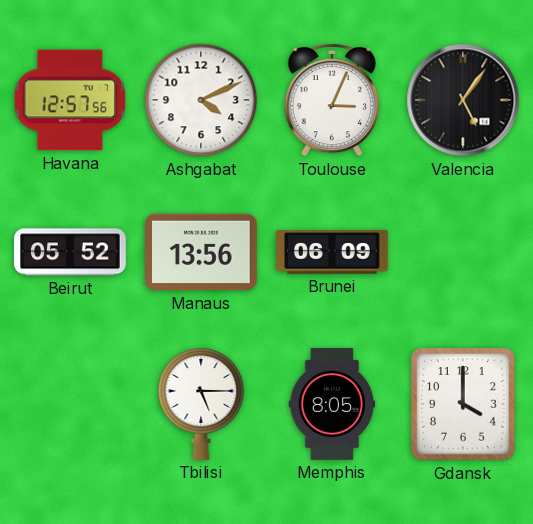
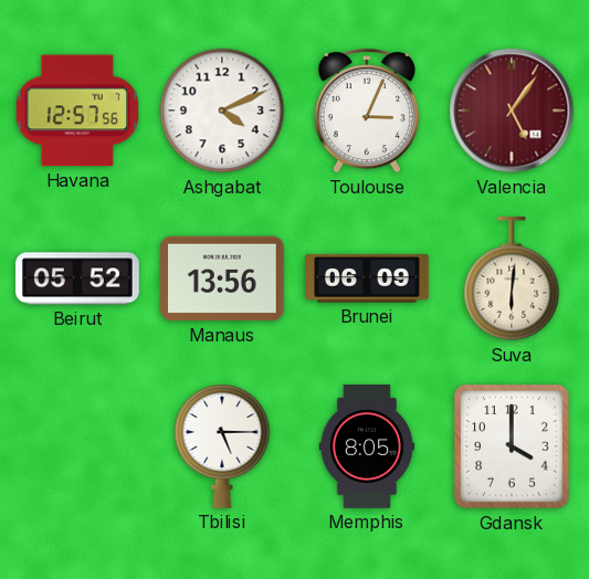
Valencia dial: black -> burgundy
Suva: none -> 6:01
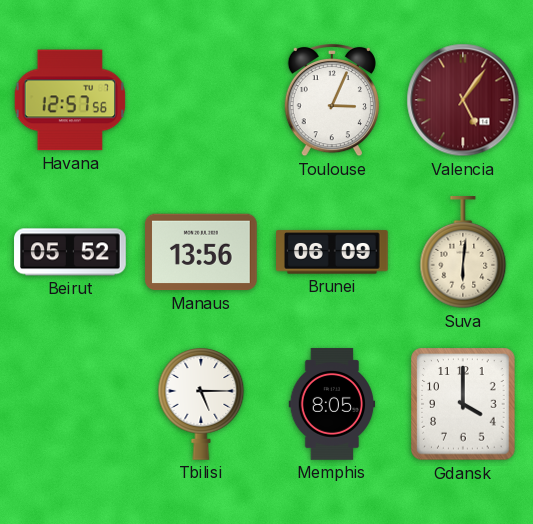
Ashgabat: 4:11 -> none
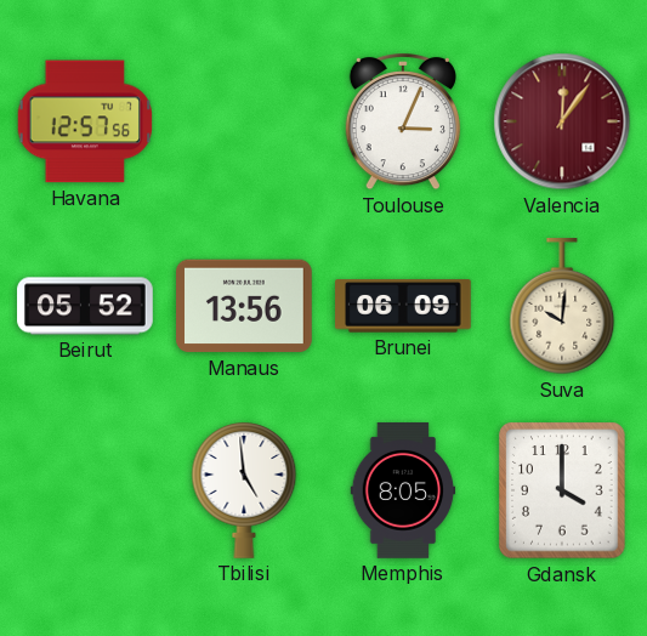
Valencia: 5:06 -> 12:06
Suva: 6:01 -> 10:01
Tbilisi: 5:15 -> 4:59
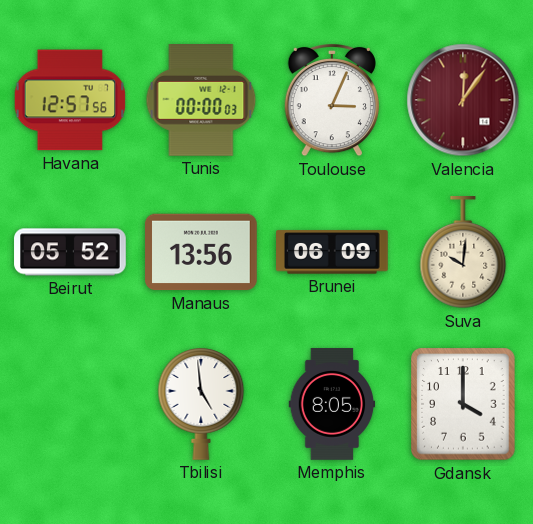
Tunis: none -> 00:00
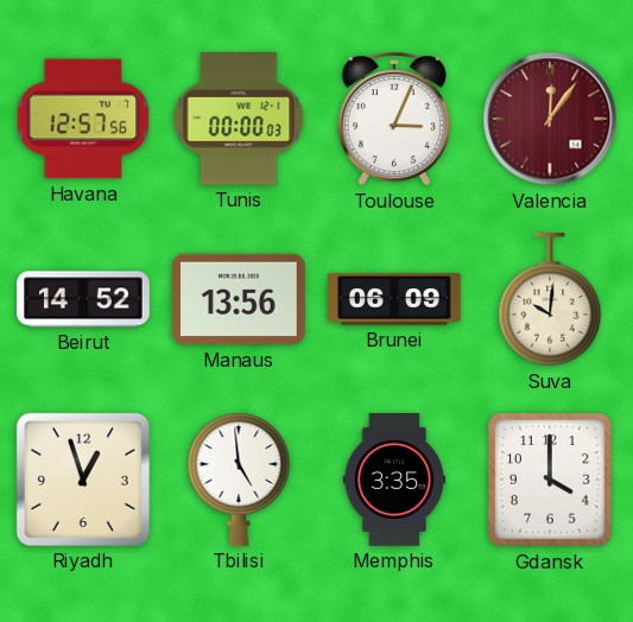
Beirut: 05:52 -> 14:52
Riyadh: none -> 12:57
Memphis: 8:05 -> 3:35
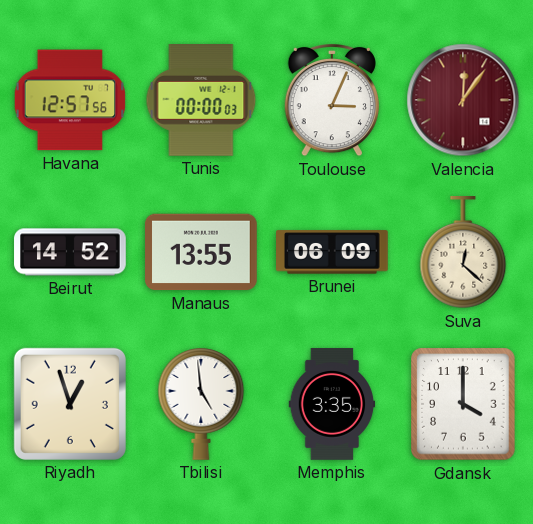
Manaus: 13:56 -> 13:55
Suva: 10:01 -> 12:22
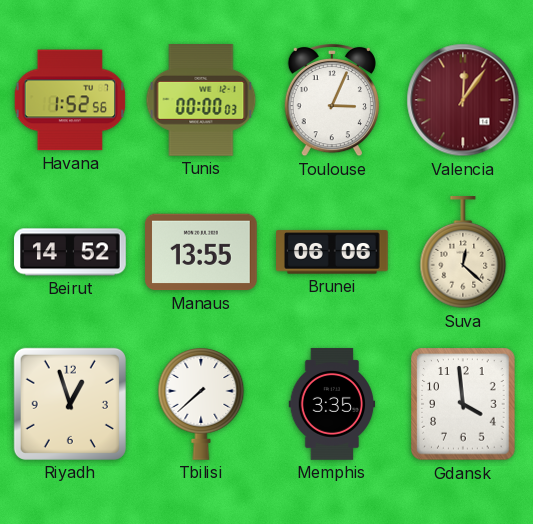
Havana: 12:57 -> 1:52
Brunei: 06:09 -> 06:06
Tbilisi: 4:59 -> 7:38
Gdansk: 4:00 -> 3:59
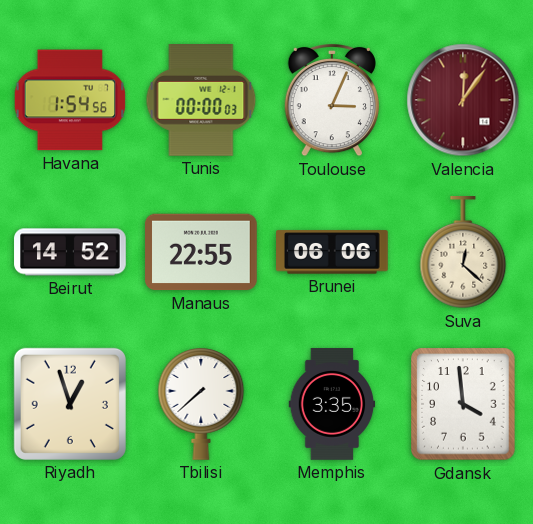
Havana: 1:52 -> 1:54
Manaus: 13:55 -> 22:55
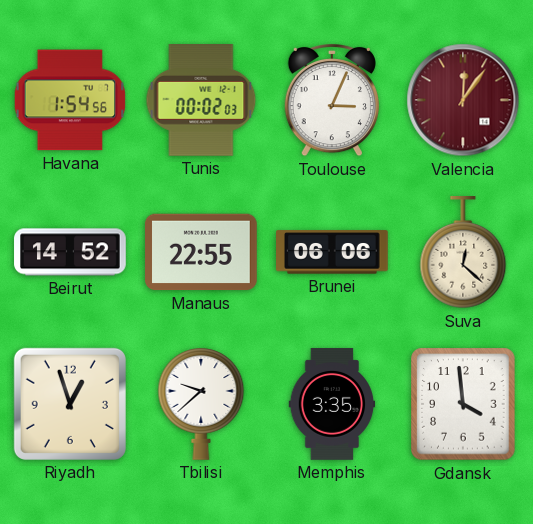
Tunis: 00:00 -> 00:02
Tbilisi: 7:38 -> 9:38
